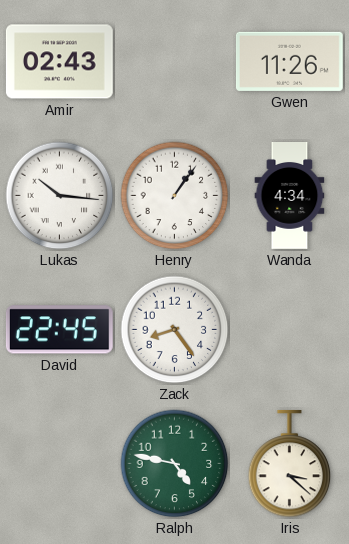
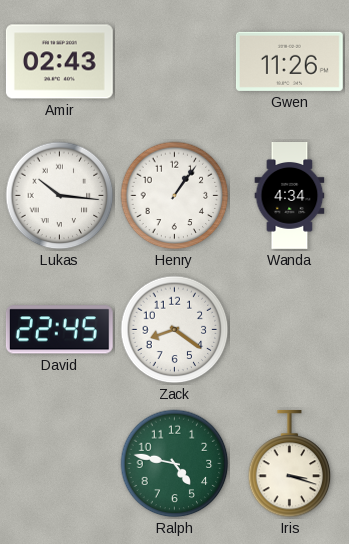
Zack: 8:24 -> 8:21
Iris: 3:22 -> 3:18
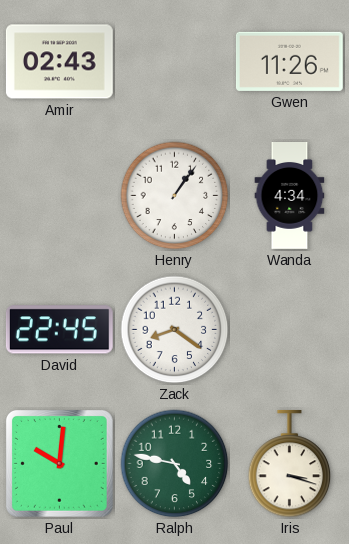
Lukas: 10:16 -> none
Paul: none -> 10:01
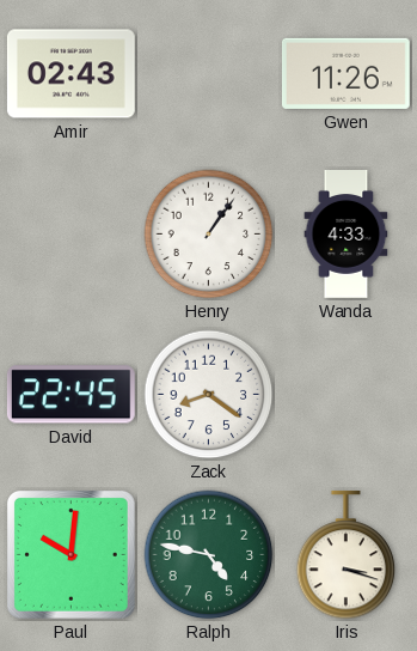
Wanda: 4:34 -> 4:33
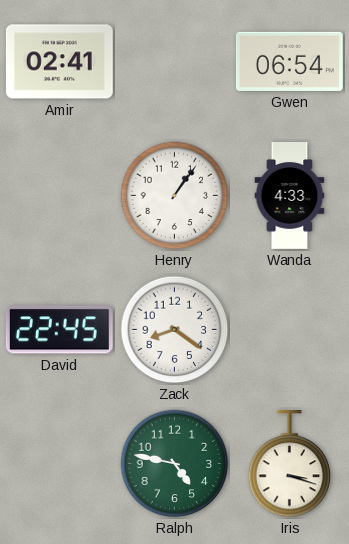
Amir: 02:43 -> 02:41
Gwen: 11:26 -> 06:54
Paul: 10:01 -> none
